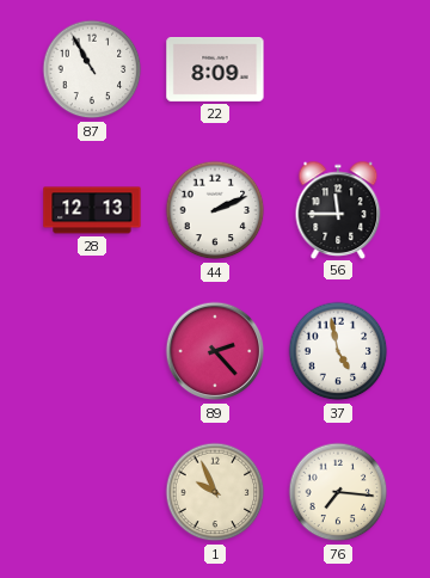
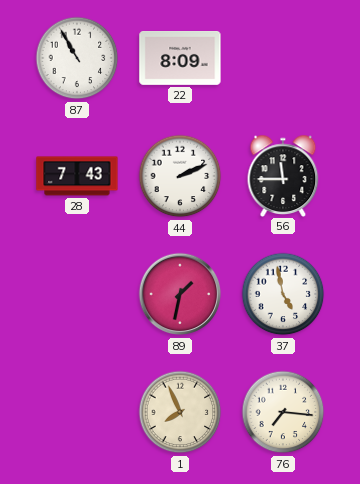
28: 12:13 -> 7:43
89: 2:23 -> 1:32
1: 9:56 -> 7:56
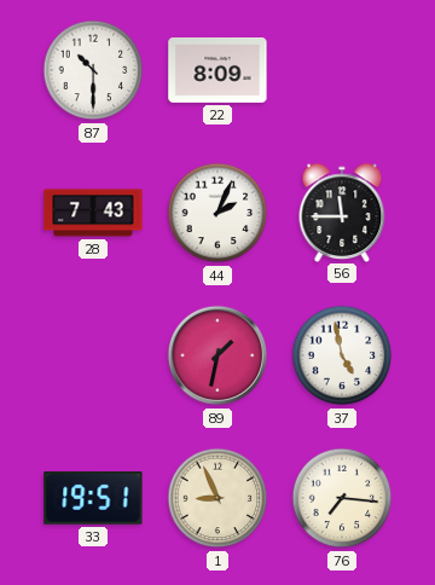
87: 10:55 -> 10:30
44: 2:11 -> 2:04
33: none -> 19:51
1: 7:56 -> 8:56
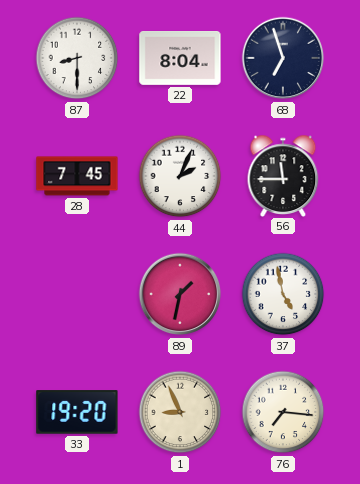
87: 10:30 -> 8:30
22: 8:09 -> 8:04
68: none -> 6:57
28: 7:43 -> 7:45
33: 19:51 -> 19:20
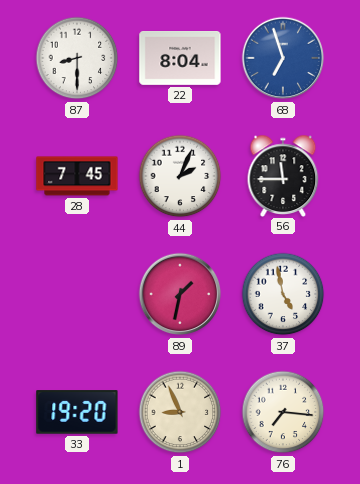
68 dial: navy -> blue
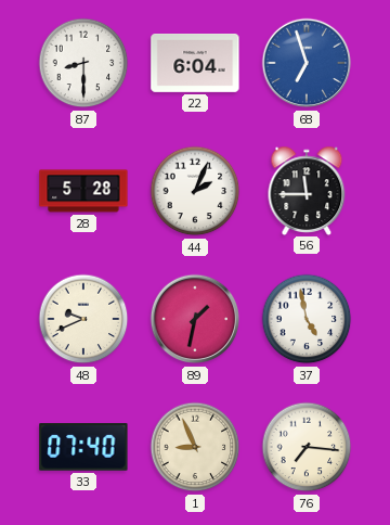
22: 8:04 -> 6:04
28: 7:45 -> 5:28
48: none -> 9:41
33: 19:20 -> 07:40
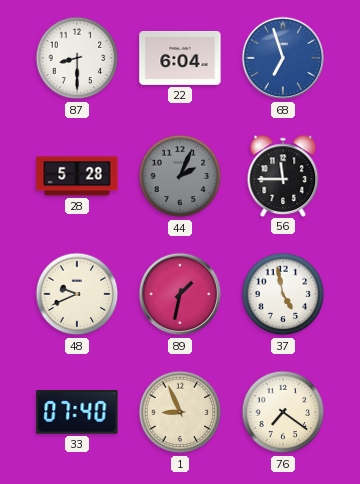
44 dial: white -> grey
76: 7:16 -> 7:21
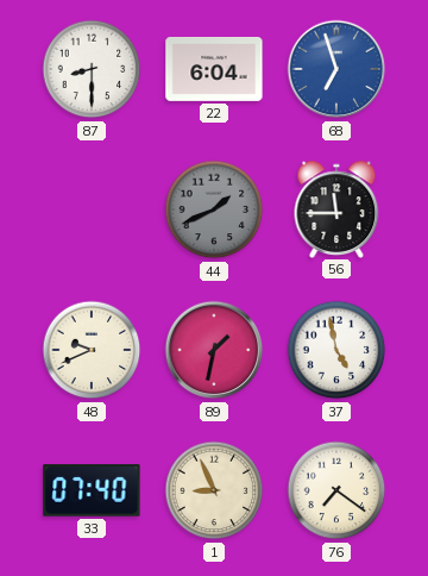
28: 5:28 -> none
44: 2:04 -> 1:41
